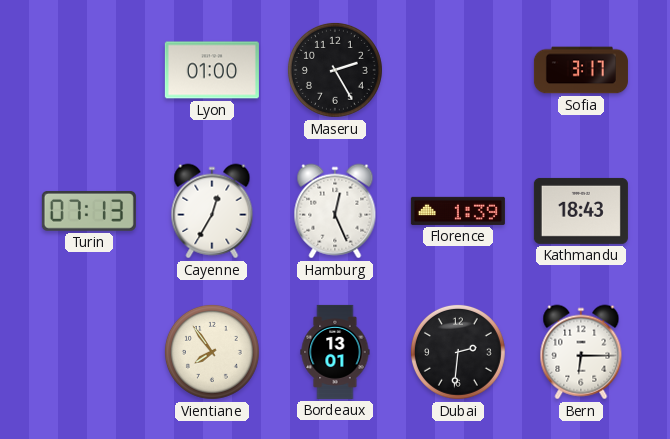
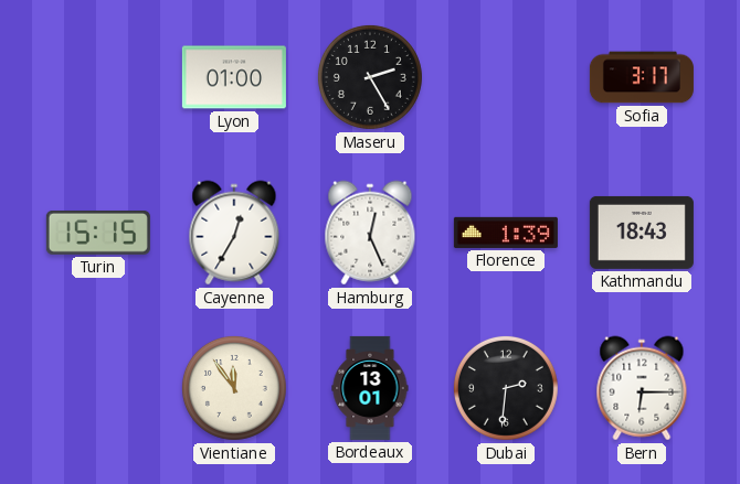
Turin: 07:13 -> 15:15
Vientiane: 7:54 -> 11:54
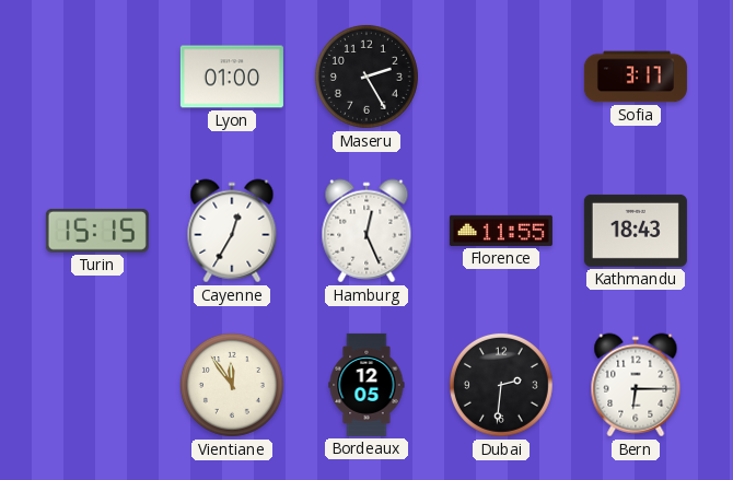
Florence: 1:39 -> 11:55
Bordeaux: 13:01 -> 12:05
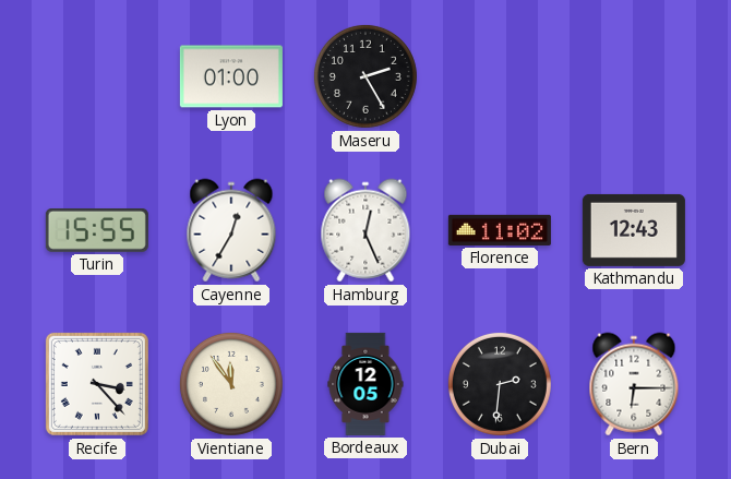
Sofia: 3:17 -> none
Turin: 15:15 -> 15:55
Florence: 11:55 -> 11:02
Kathmandu: 18:43 -> 12:43
Recife: none -> 3:23
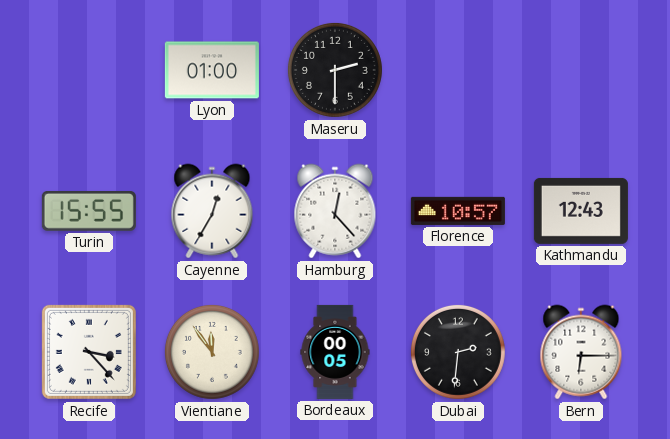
Maseru: 2:25 -> 2:30
Hamburg: 12:26 -> 12:23
Florence: 11:02 -> 10:57
Bordeaux: 12:05 -> 00:05
